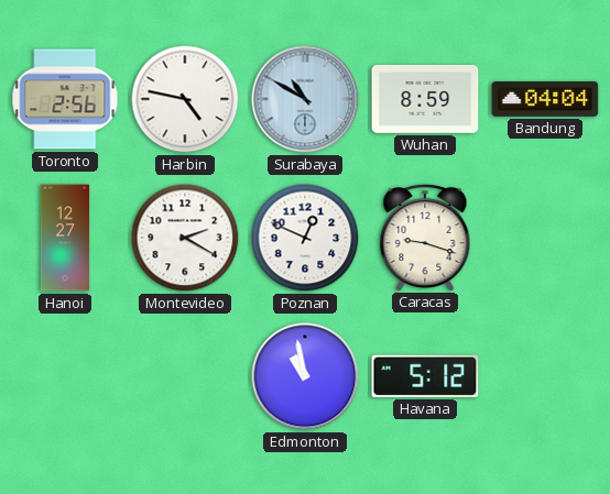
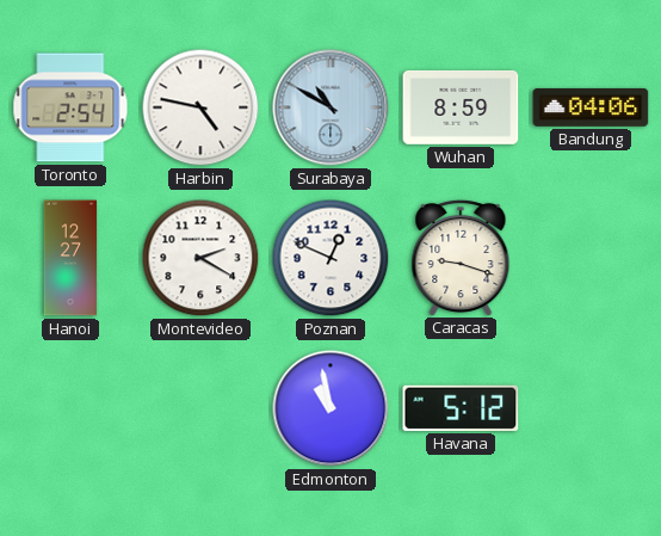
Toronto: 2:56 -> 2:54
Bandung: 04:04 -> 04:06
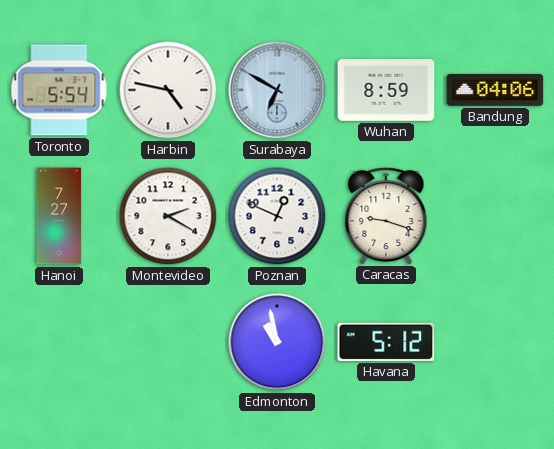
Toronto: 2:54 -> 5:54
Surabaya: 10:50 -> 6:50
Hanoi: 12:27 -> 7:27
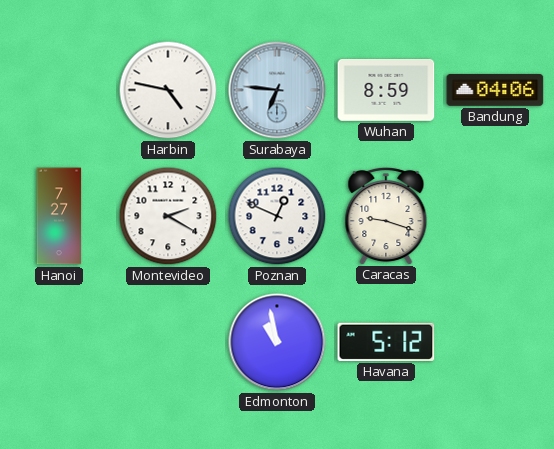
Toronto: 5:54 -> none
Surabaya: 6:50 -> 6:46
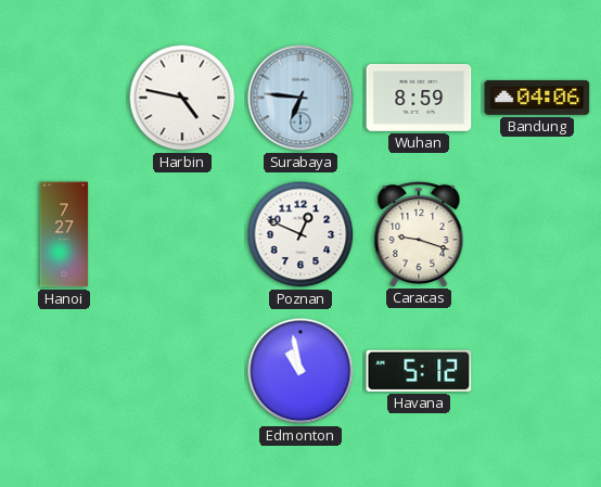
Montevideo: 2:20 -> none
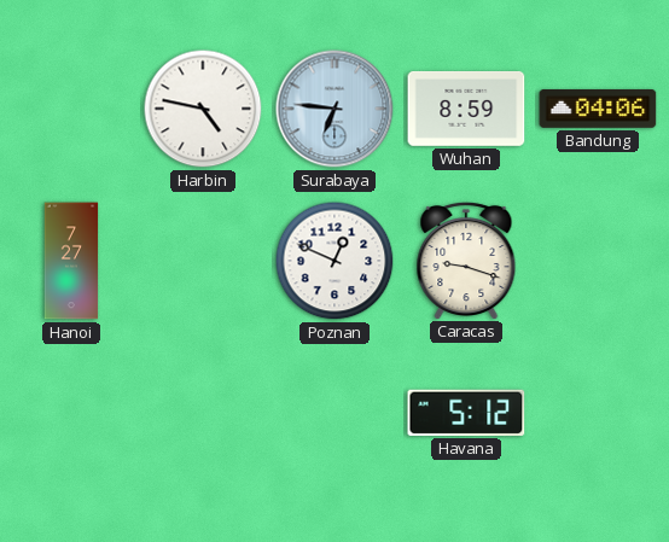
Edmonton: 10:58 -> none
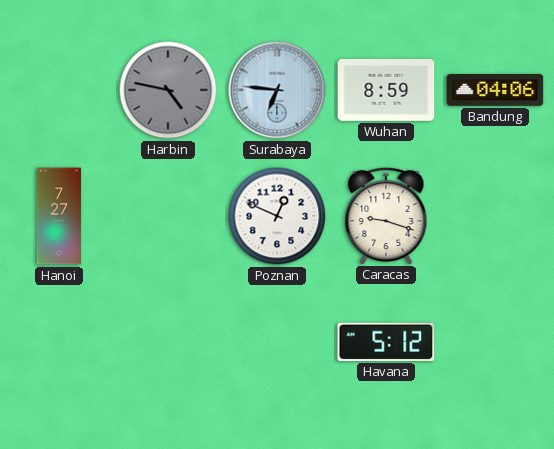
Harbin dial: white -> grey
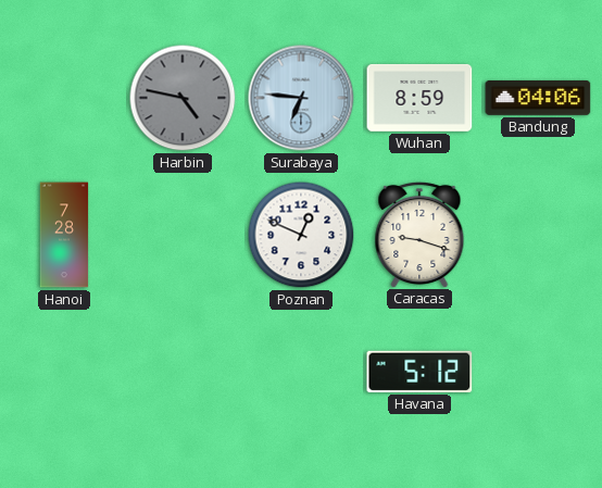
Hanoi: 7:27 -> 7:28
